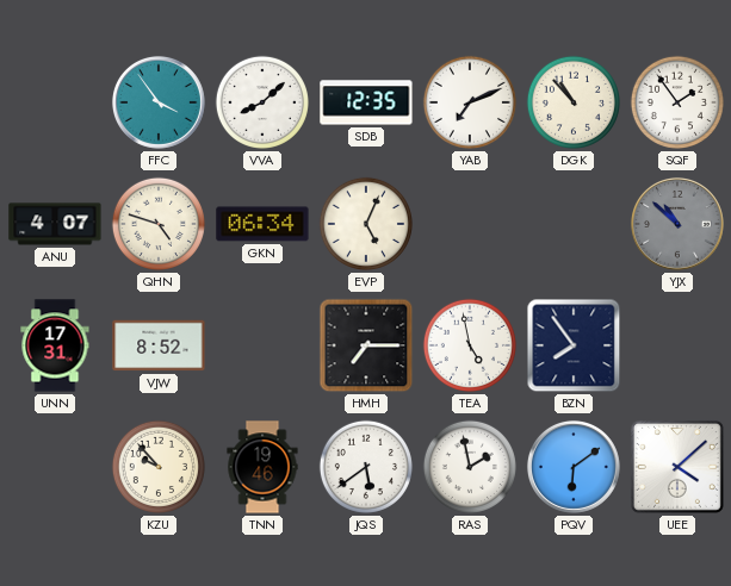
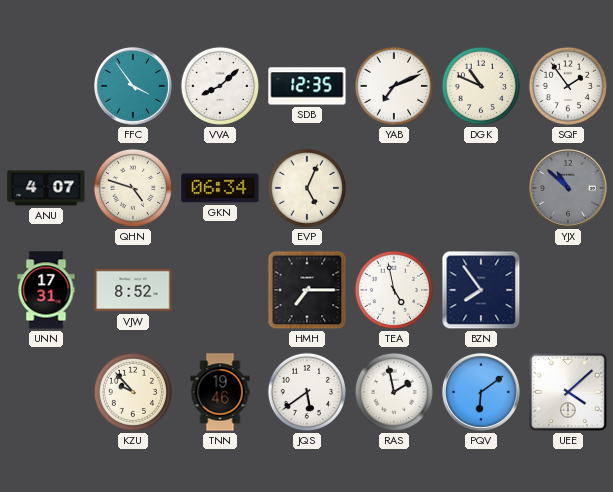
DGK: 10:53 -> 10:49
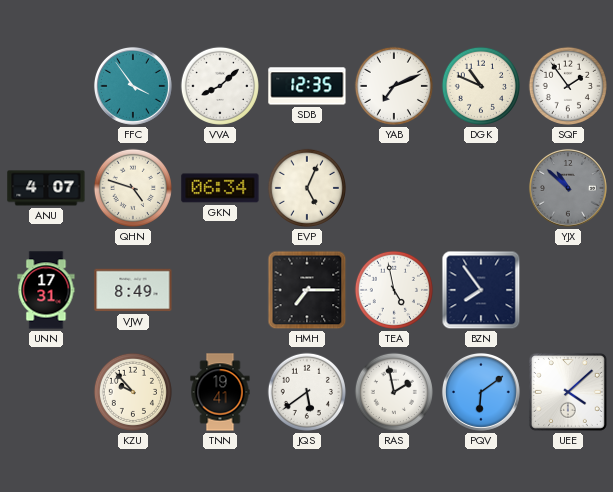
VJW: 8:52 -> 8:49
TNN: 19:46 -> 19:41
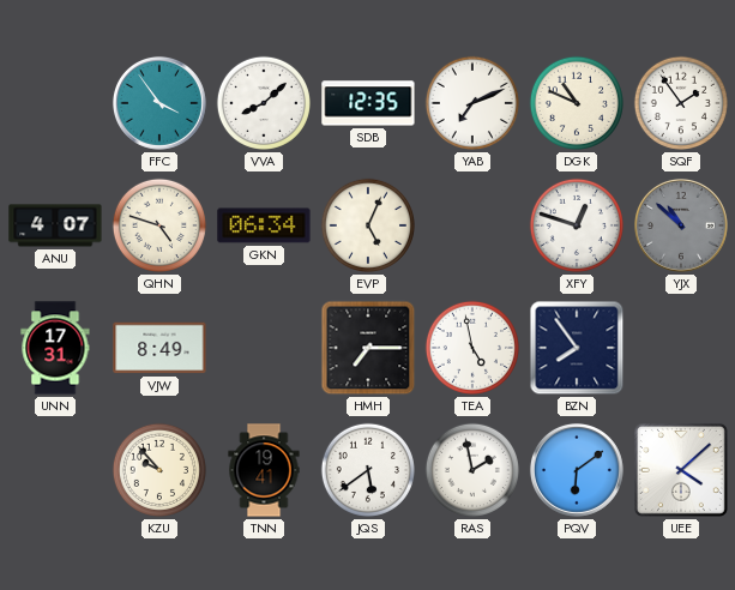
XFY: none -> 12:48
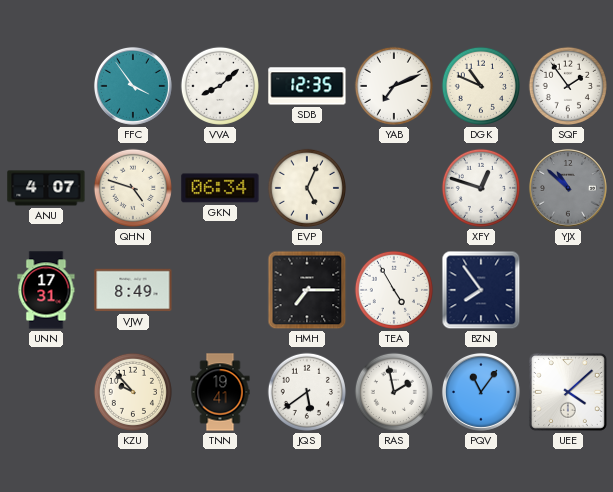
TEA: 4:58 -> 4:55
PQV: 6:09 -> 11:06
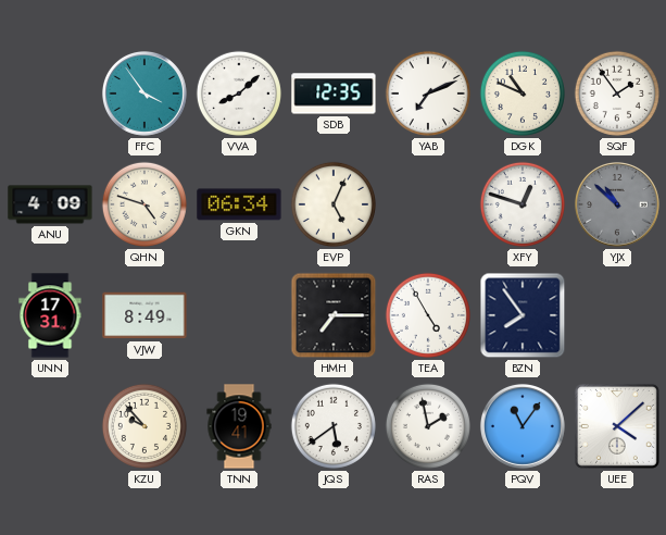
ANU: 4:07 -> 4:09
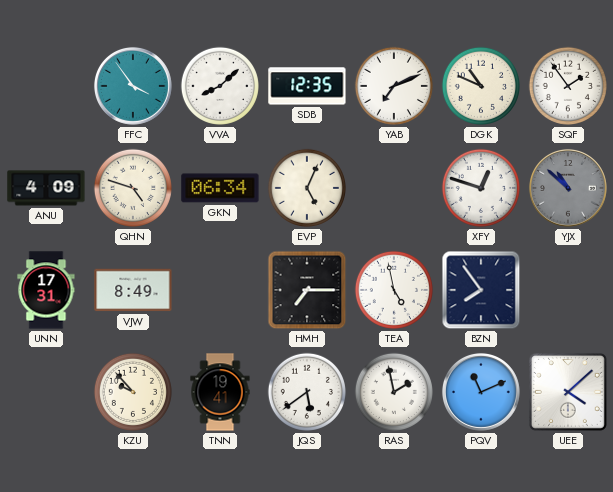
TEA: 4:55 -> 4:58
PQV: 11:06 -> 11:11
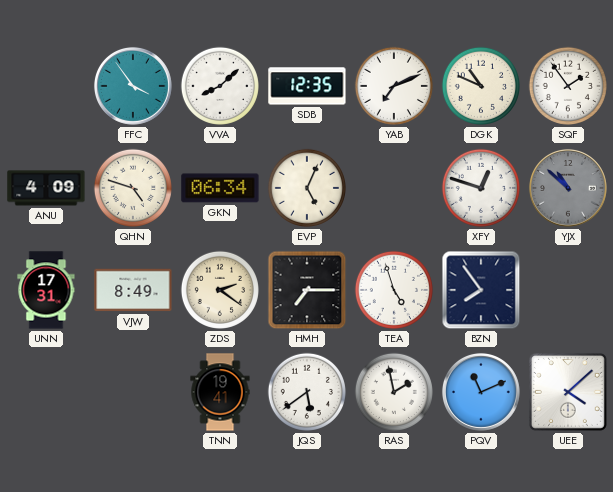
ZDS: none -> 2:21
TEA: 4:58 -> 4:57
KZU: 9:53 -> none
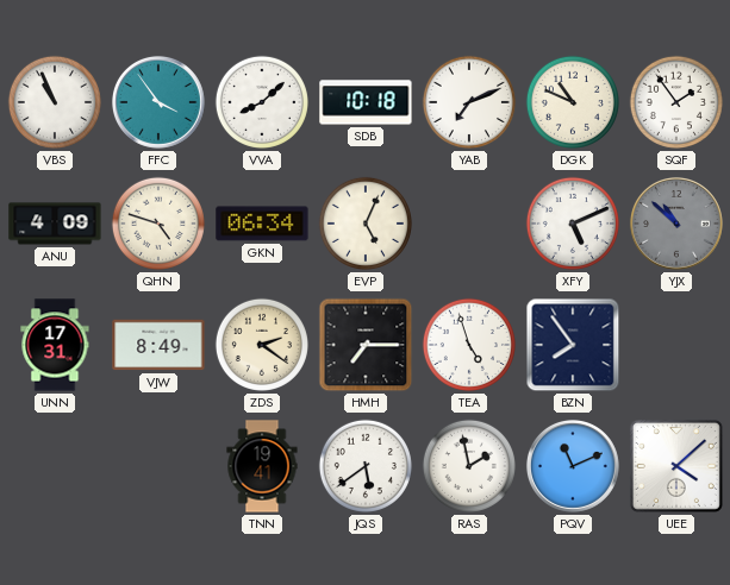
VBS: none -> 10:56
SDB: 12:35 -> 10:18
XFY: 12:48 -> 5:11
